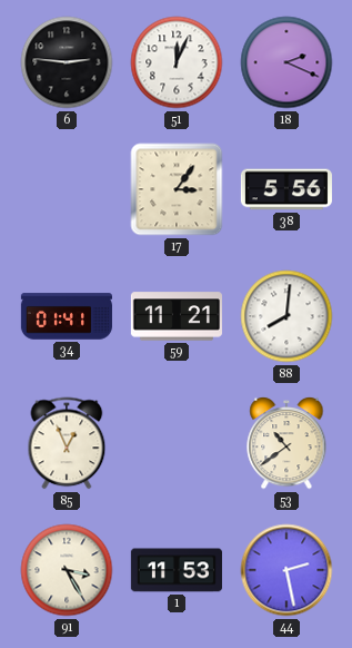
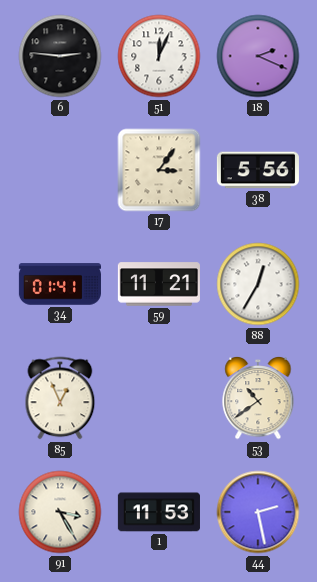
88: 8:01 -> 12:35
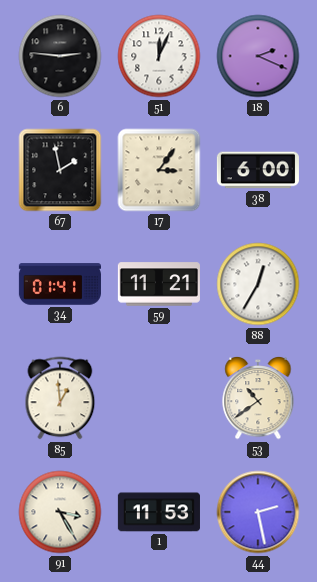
67: none -> 1:58
38: 5:56 -> 6:00
85: 12:56 -> 12:59
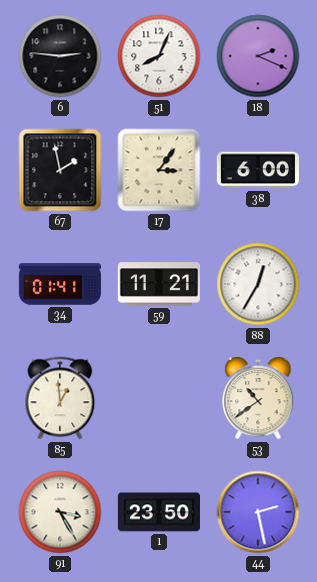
51: 12:04 -> 8:04
1: 11:53 -> 23:50
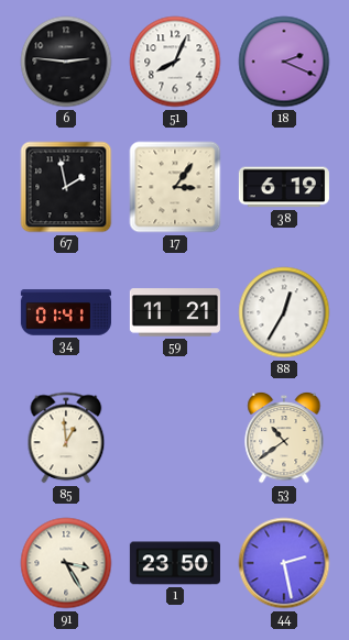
38: 6:00 -> 6:19
